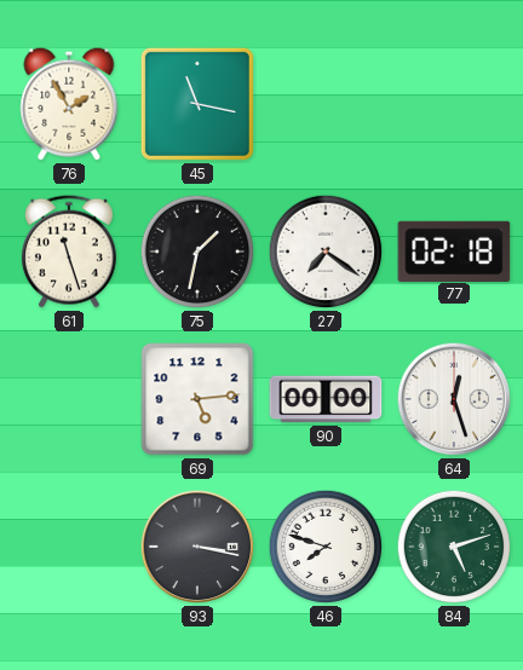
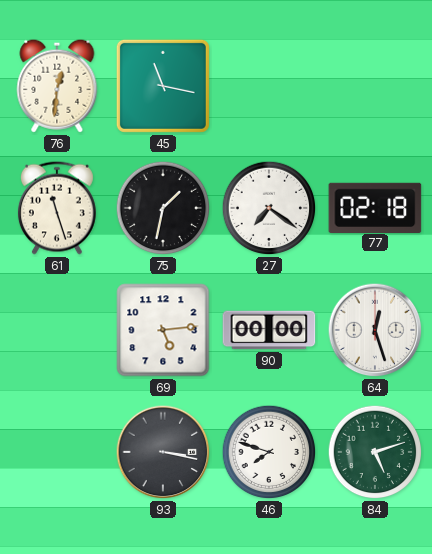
76: 1:55 -> 12:31
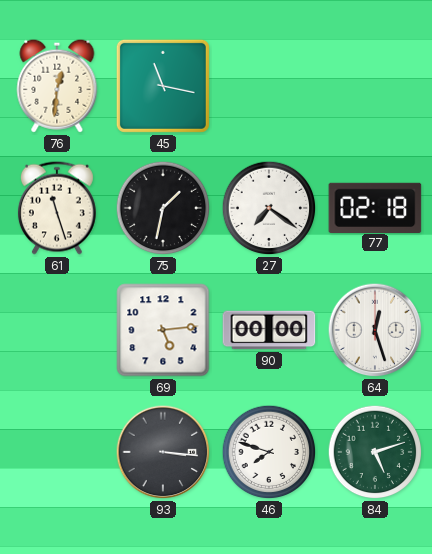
93: 3:17 -> 3:16
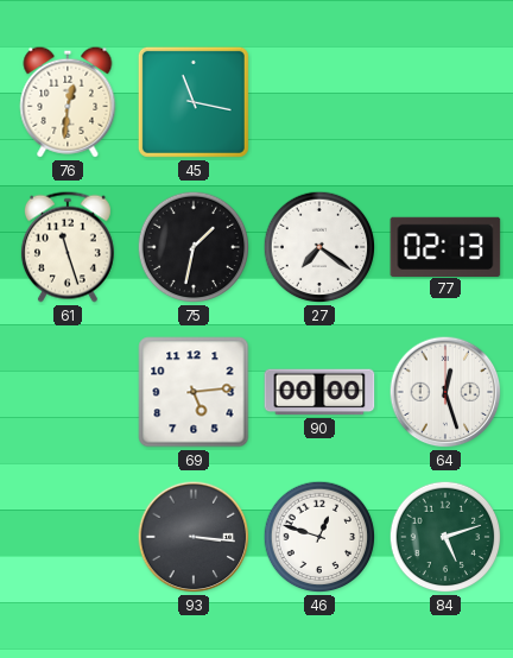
77: 02:18 -> 02:13
46: 7:48 -> 12:48
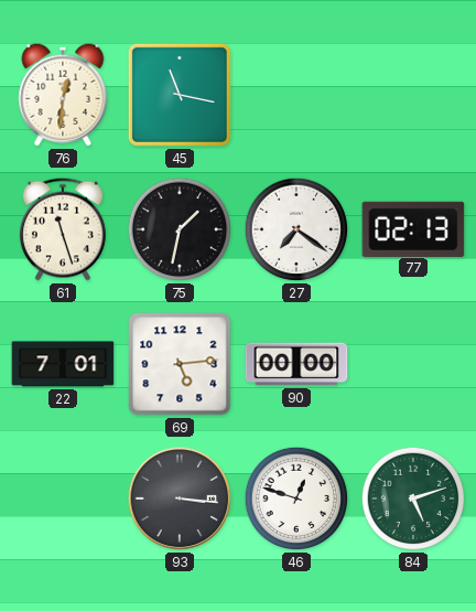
22: none -> 7:01
64: 12:27 -> none
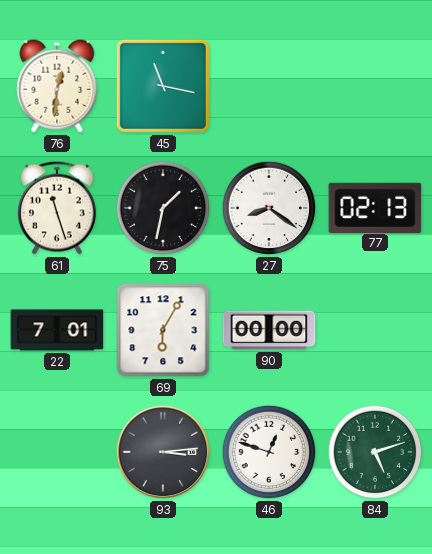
27: 7:21 -> 8:21
69: 5:14 -> 6:05
93: 3:16 -> 3:14
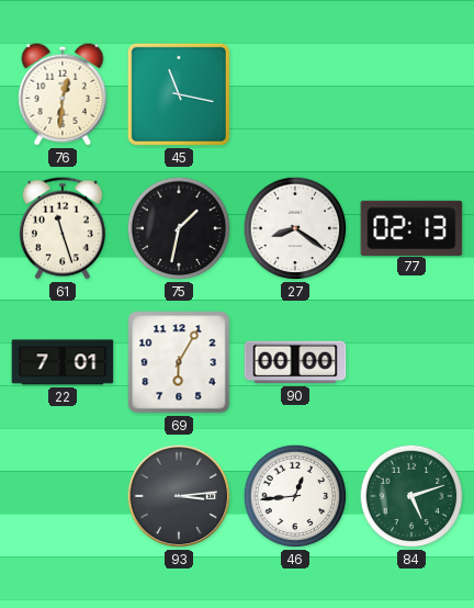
46: 12:48 -> 12:44
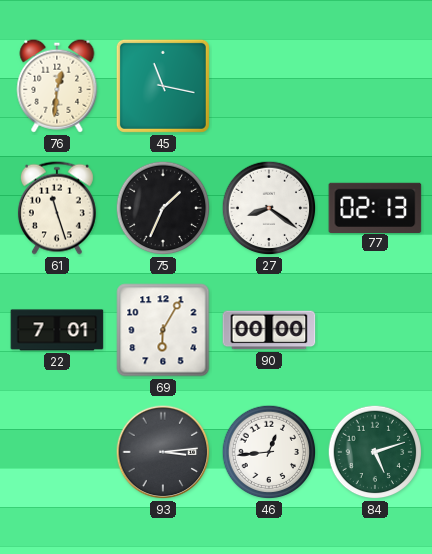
75: 1:32 -> 1:34
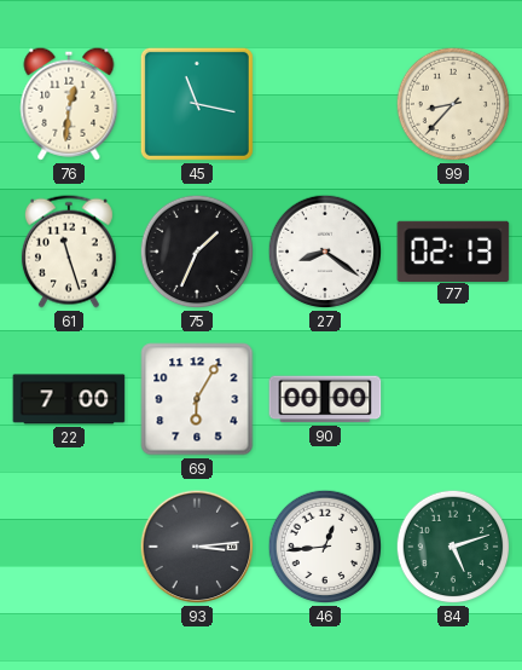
99: none -> 8:37
22: 7:01 -> 7:00
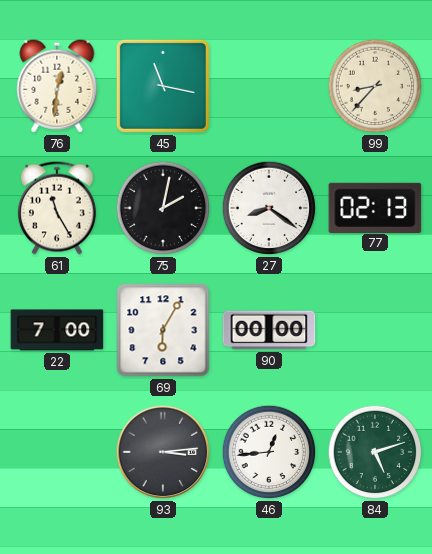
61: 11:27 -> 11:25
75: 1:34 -> 2:02
